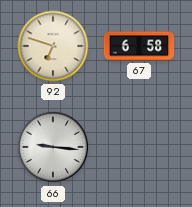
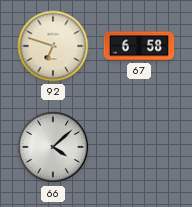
66: 9:16 -> 4:08
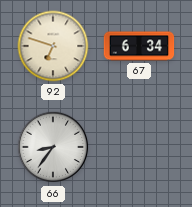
67: 6:58 -> 6:34
66: 4:08 -> 8:36
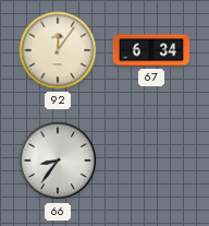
92: 6:48 -> 12:06
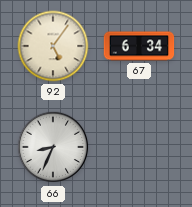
92: 12:06 -> 5:06
66: 8:36 -> 8:34
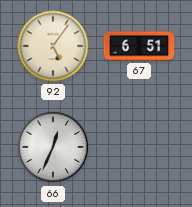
67: 6:34 -> 6:51
66: 8:34 -> 12:34
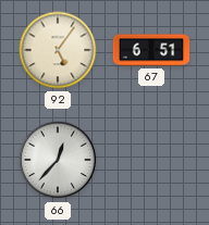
66: 12:34 -> 12:37
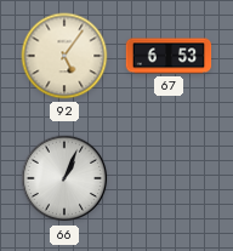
67: 6:51 -> 6:53
66: 12:37 -> 1:04
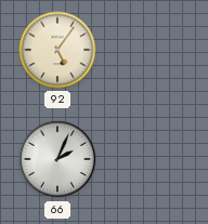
67: 6:53 -> none
66: 1:04 -> 2:04
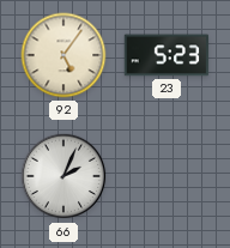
23: none -> 5:23
